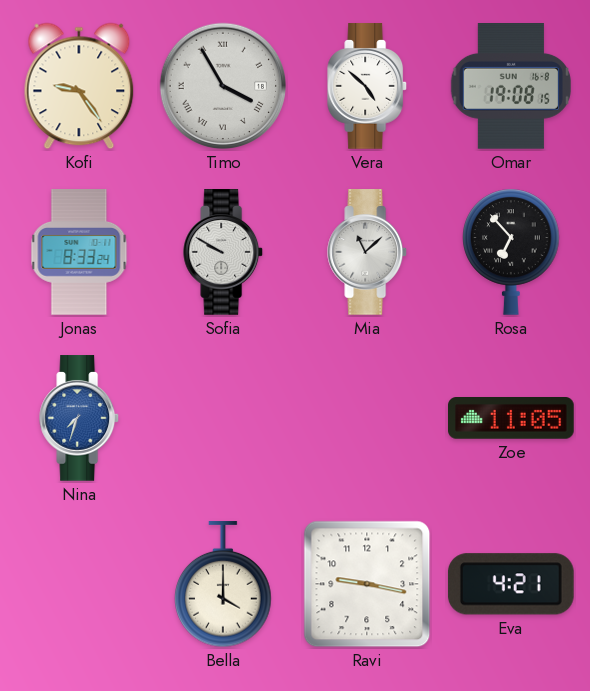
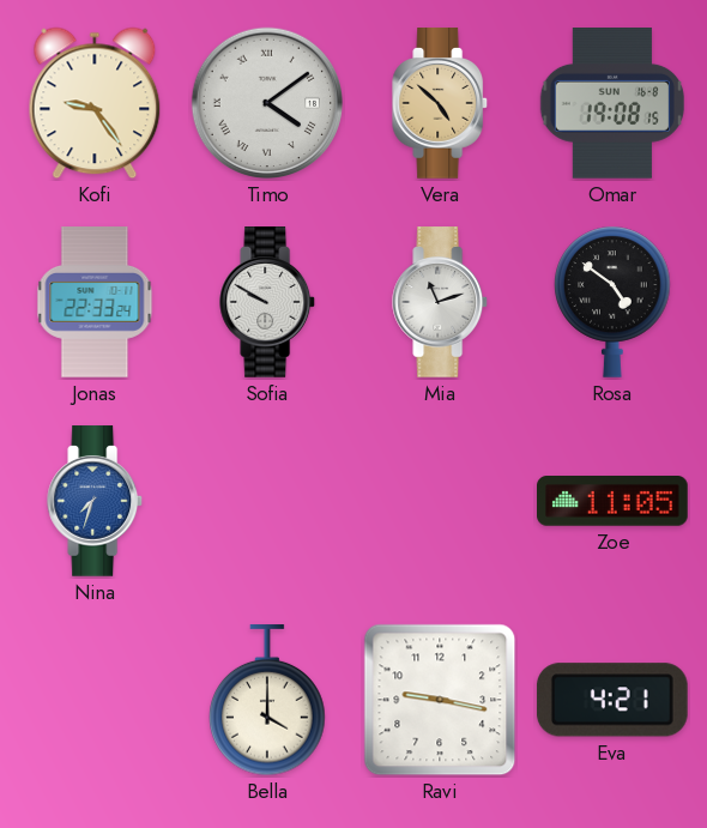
Timo: 3:55 -> 4:09
Vera dial: white -> champagne
Jonas: 8:33 -> 22:33
Mia: 11:08 -> 11:12
Rosa: 6:53 -> 4:51
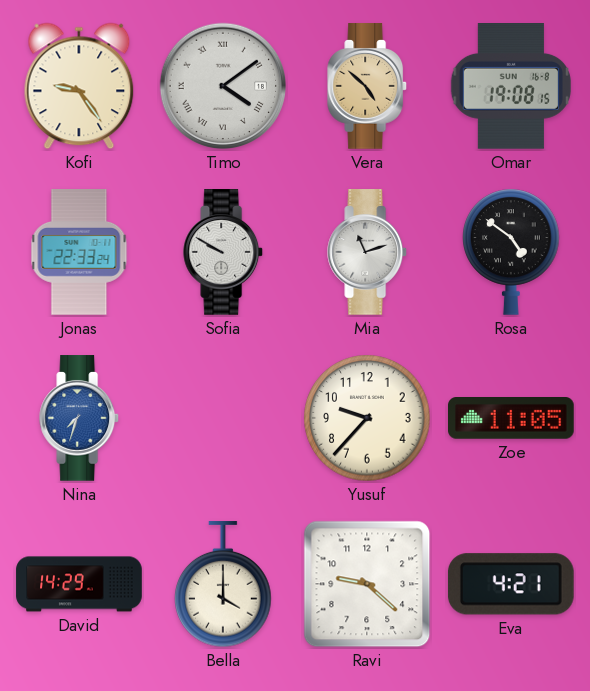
Yusuf: none -> 9:37
David: none -> 14:29
Ravi: 9:17 -> 9:22
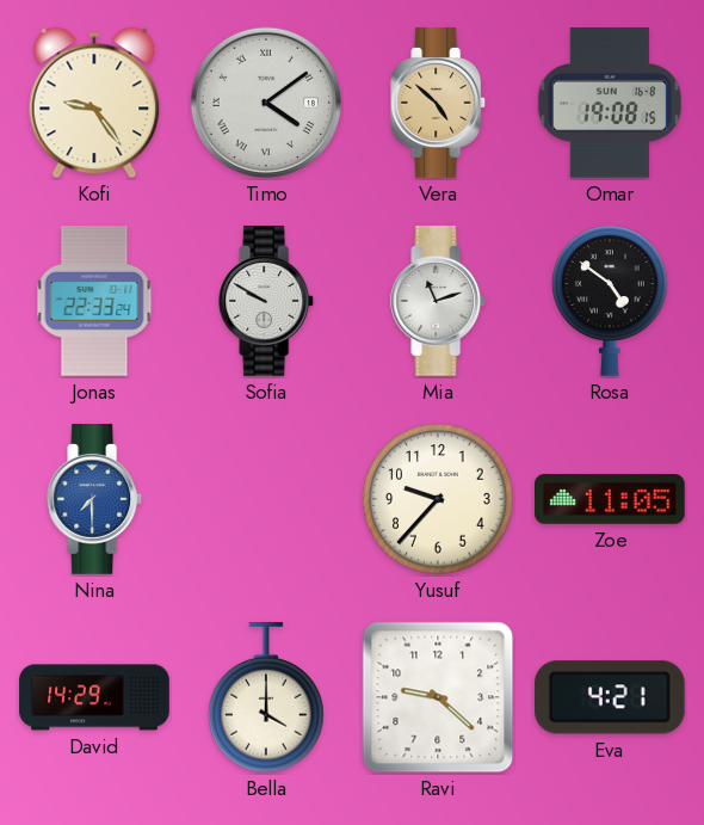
Nina: 7:33 -> 7:30
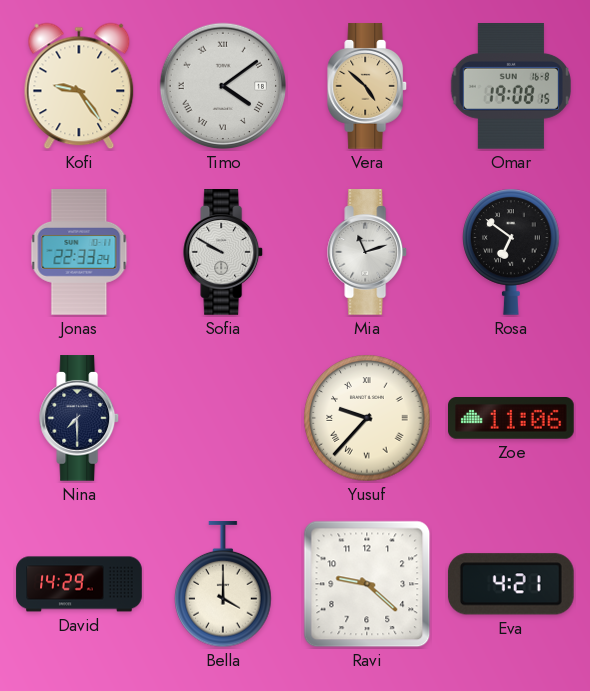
Rosa: 4:51 -> 6:51
Nina dial: blue -> navy
Yusuf numerals: Arabic -> Roman
Zoe: 11:05 -> 11:06
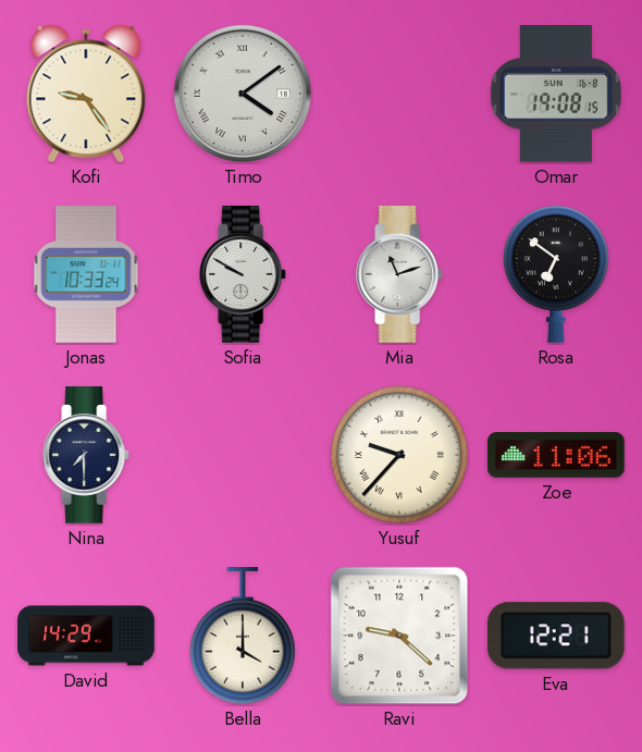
Vera: 4:52 -> none
Jonas: 22:33 -> 10:33
Eva: 4:21 -> 12:21
